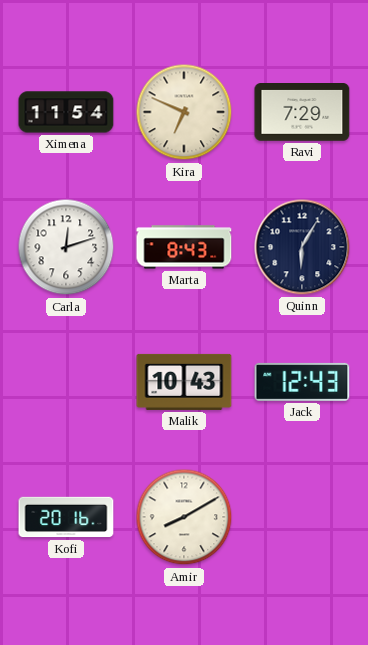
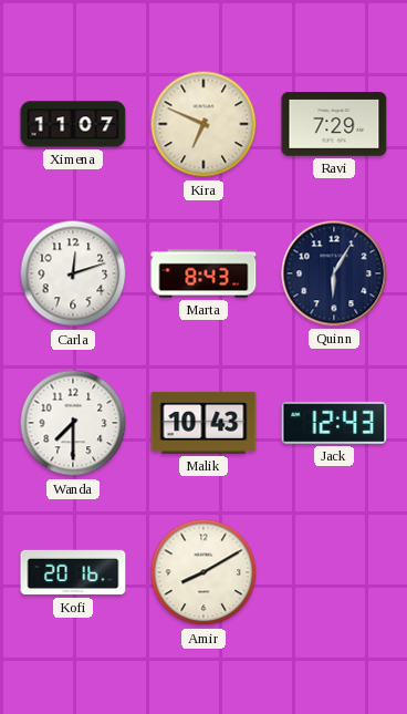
Ximena: 11:54 -> 11:07
Wanda: none -> 7:30
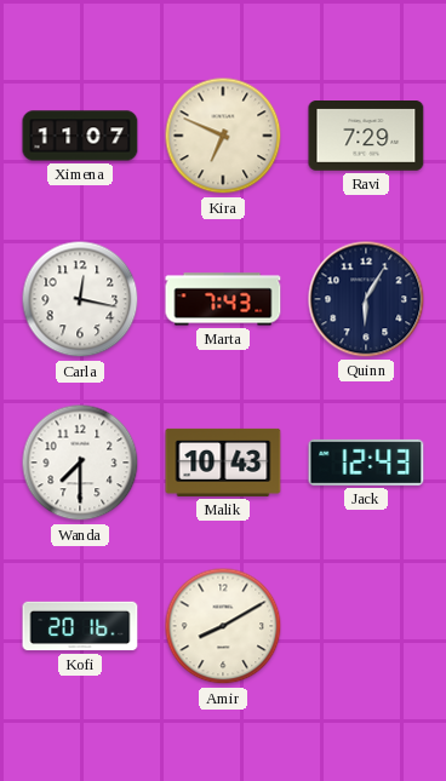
Carla: 12:12 -> 12:17
Marta: 8:43 -> 7:43
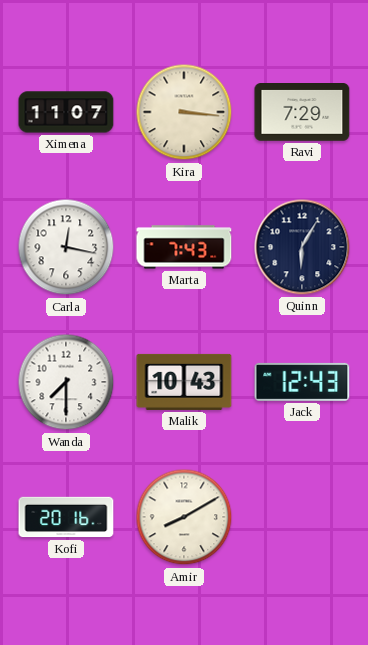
Kira: 6:49 -> 3:16
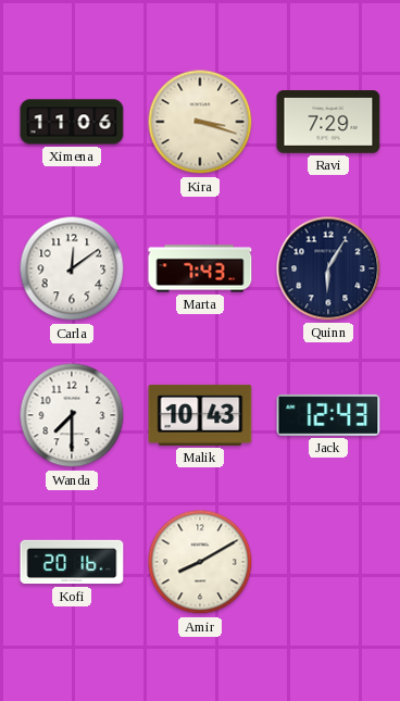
Ximena: 11:07 -> 11:06
Kira: 3:16 -> 3:18
Carla: 12:17 -> 12:09
